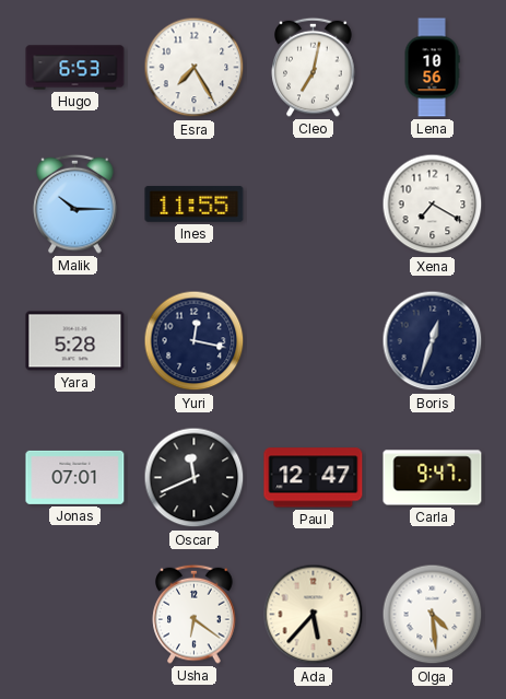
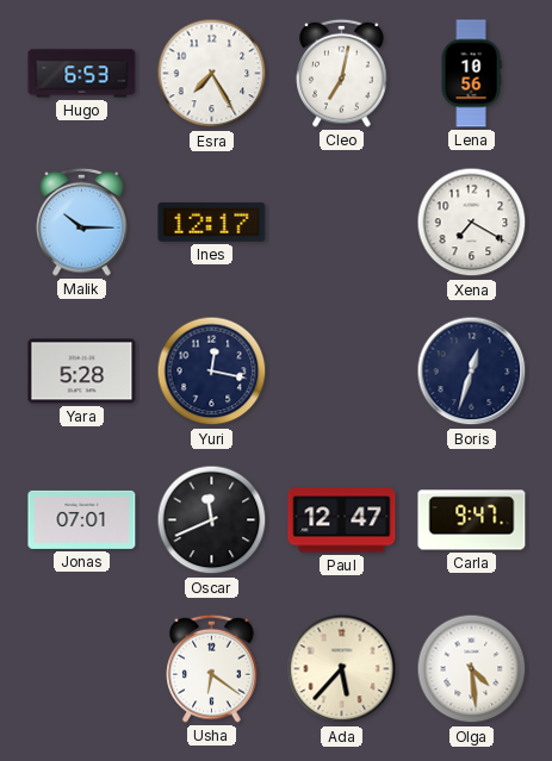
Ines: 11:55 -> 12:17
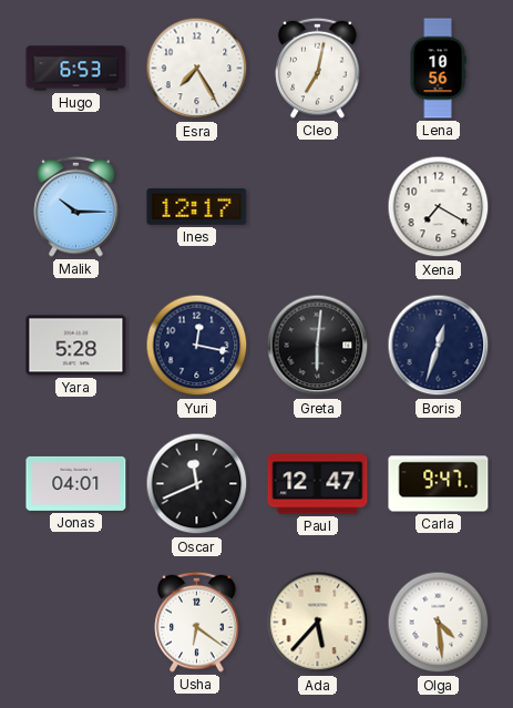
Greta: none -> 6:01
Jonas: 07:01 -> 04:01
